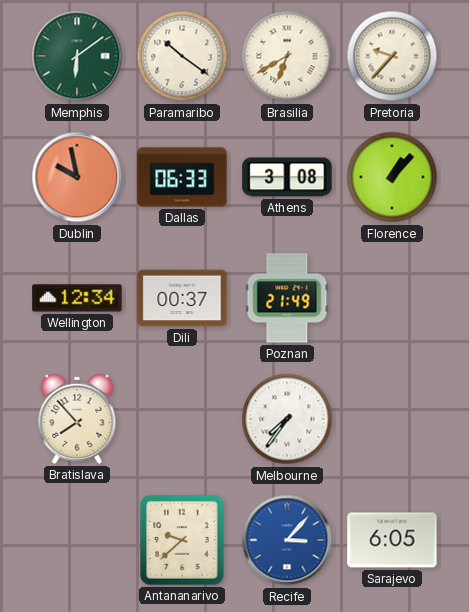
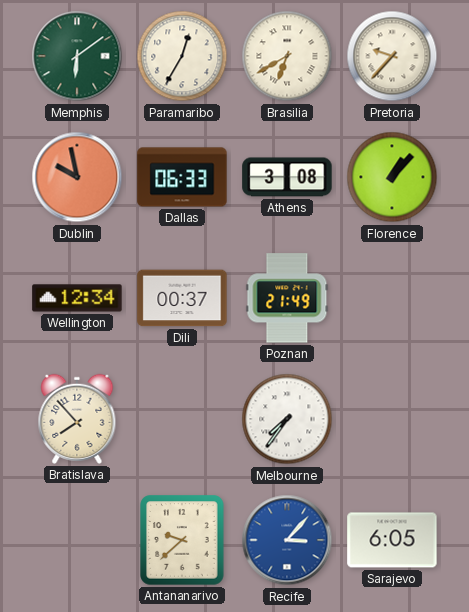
Paramaribo: 10:21 -> 12:35
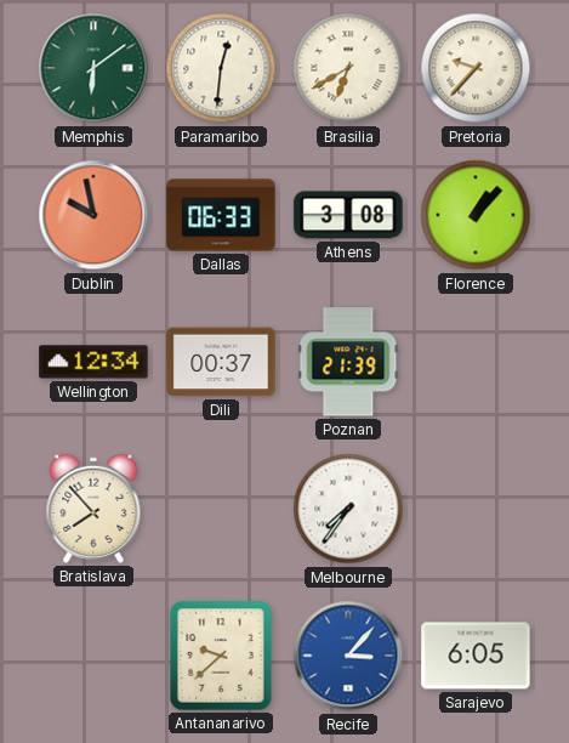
Paramaribo: 12:35 -> 12:31
Poznan: 21:49 -> 21:39
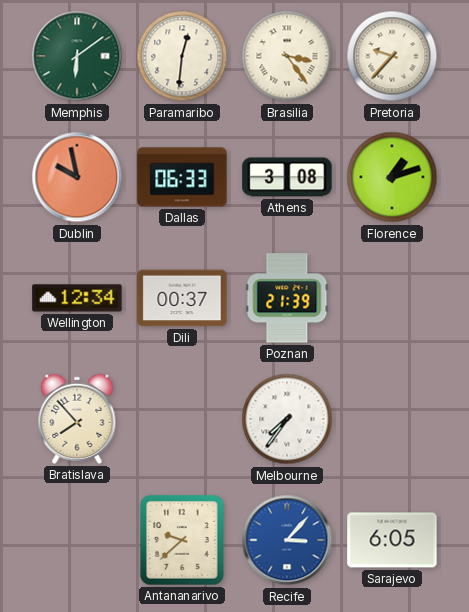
Brasilia: 6:40 -> 3:24
Florence: 1:07 -> 1:12
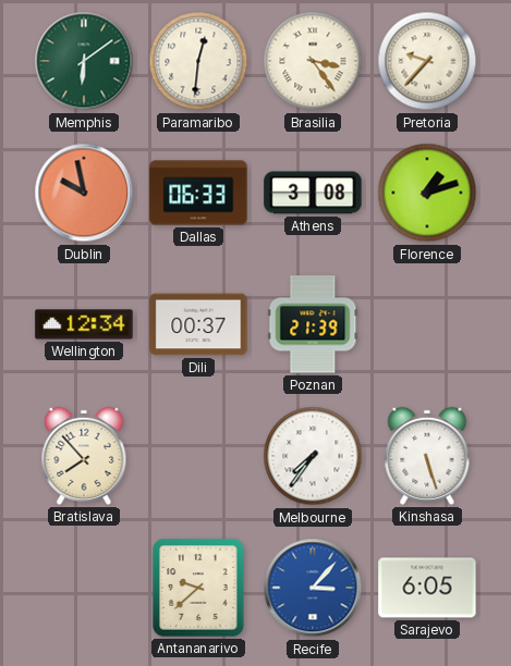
Kinshasa: none -> 5:27
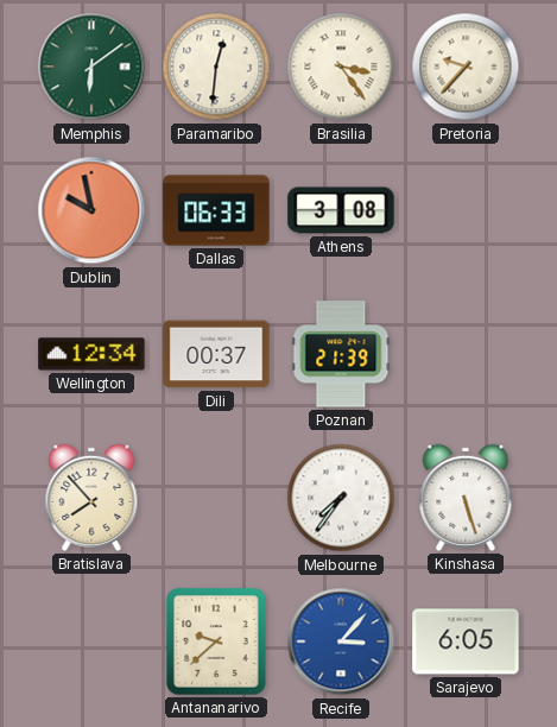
Florence: 1:12 -> none
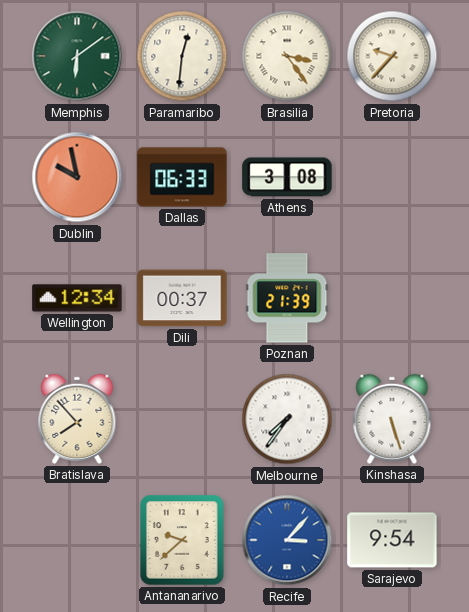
Sarajevo: 6:05 -> 9:54
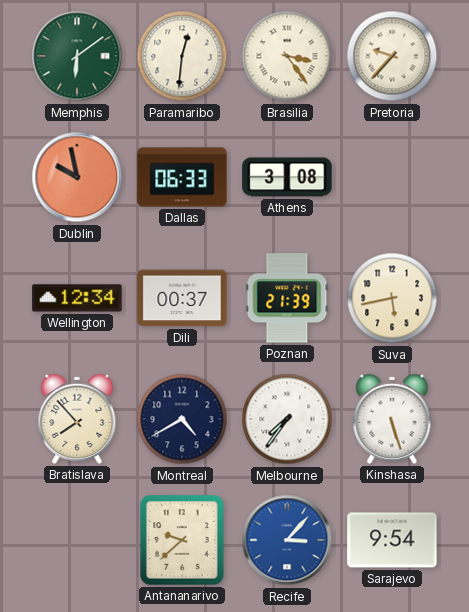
Suva: none -> 5:43
Montreal: none -> 4:40
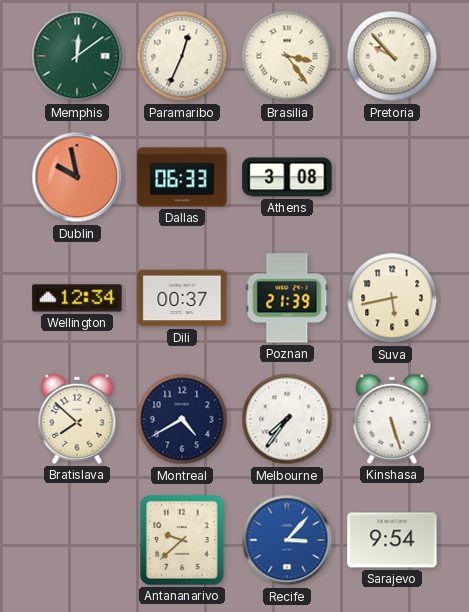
Memphis: 6:09 -> 12:09
Paramaribo: 12:31 -> 12:34
Pretoria: 9:37 -> 9:53
Bratislava: 7:53 -> 7:52
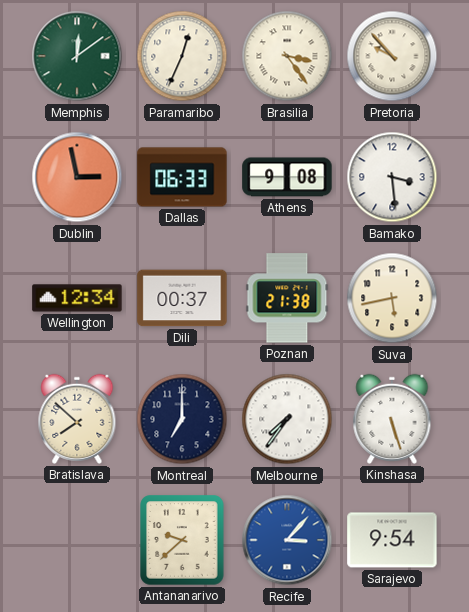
Dublin: 9:58 -> 2:58
Athens: 3:08 -> 9:08
Bamako: none -> 3:29
Poznan: 21:39 -> 21:38
Montreal: 4:40 -> 7:00
